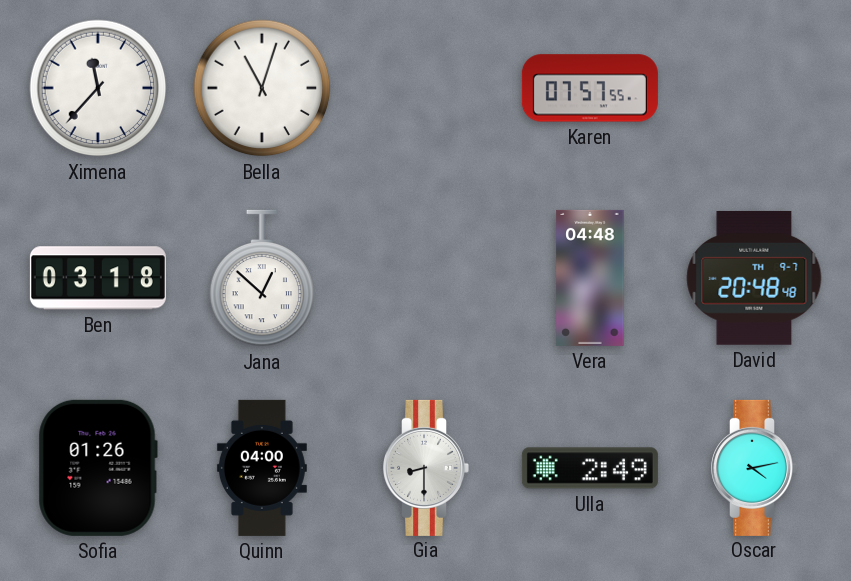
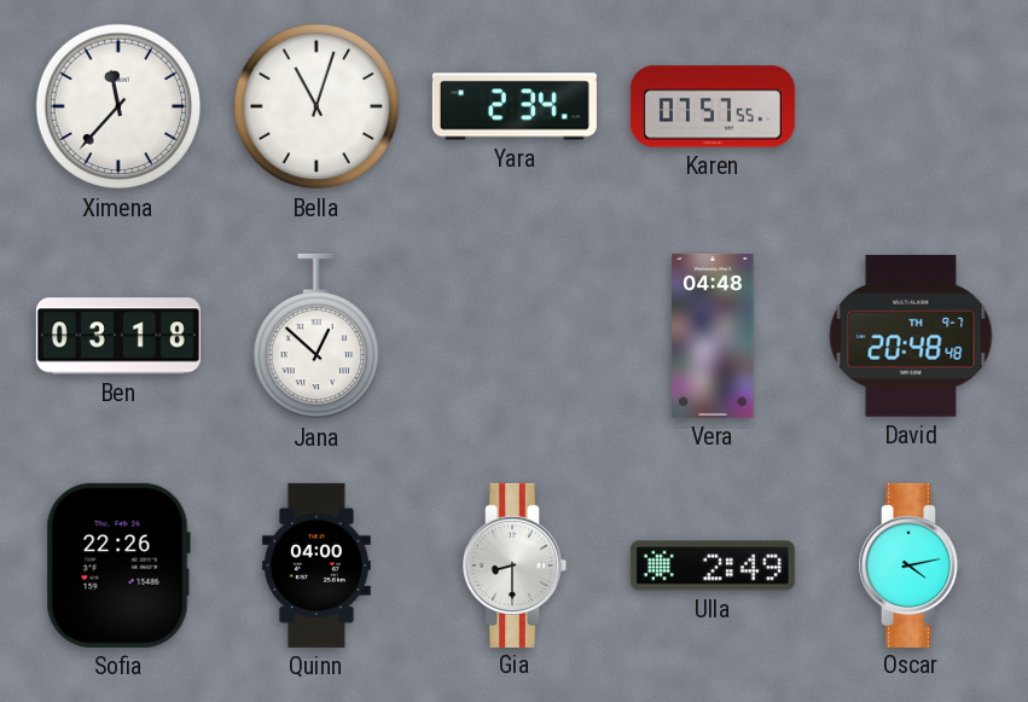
Yara: none -> 2:34
Sofia: 01:26 -> 22:26
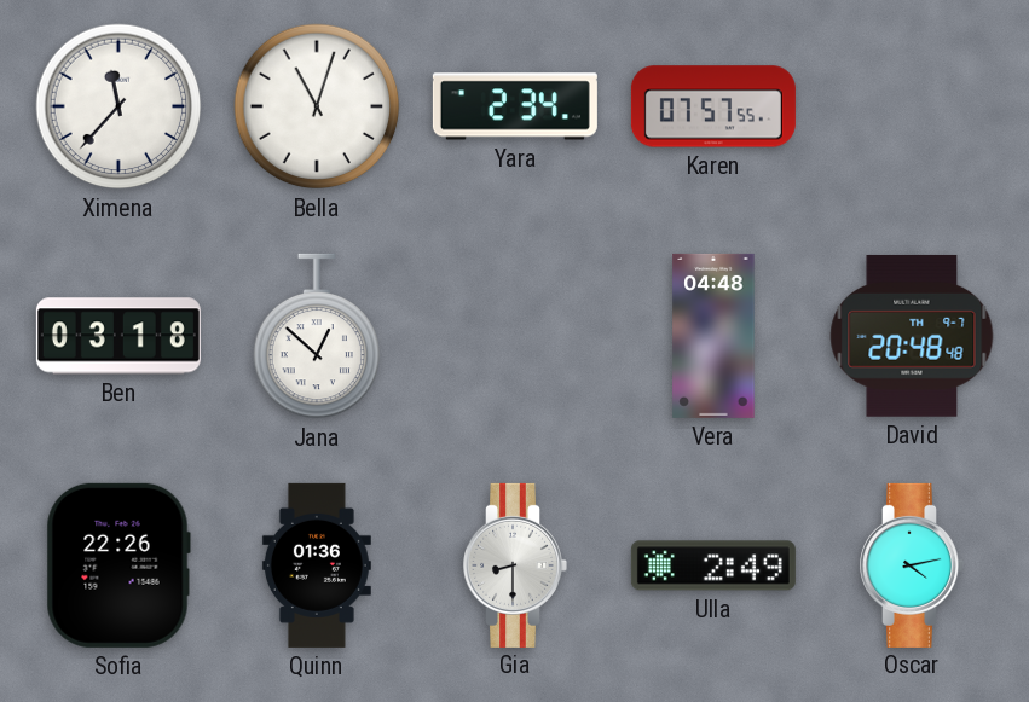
Quinn: 04:00 -> 01:36
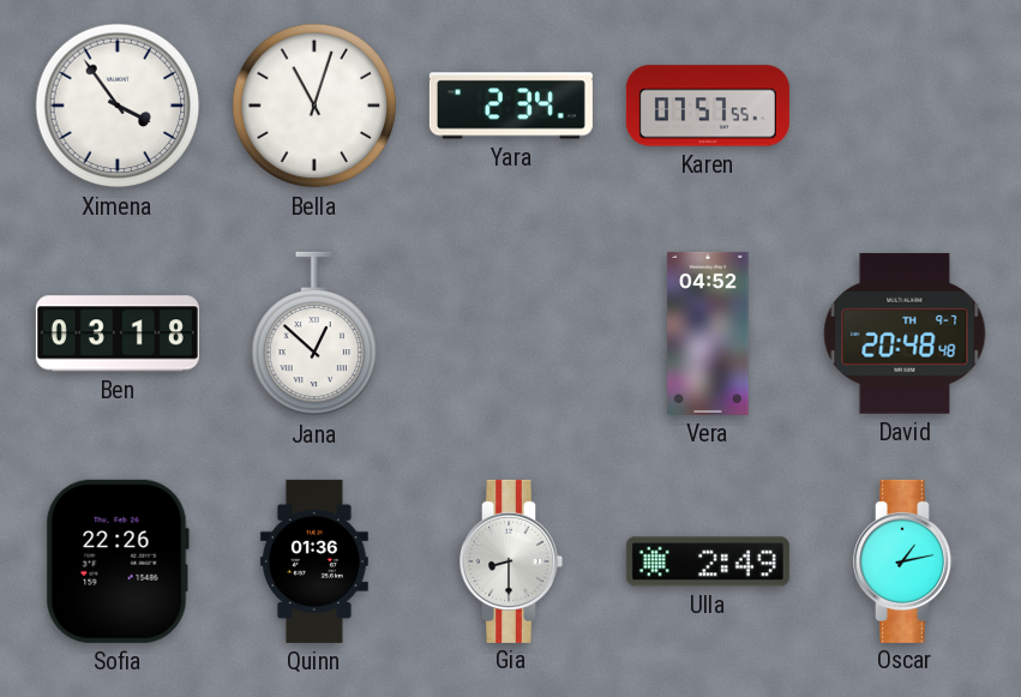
Ximena: 11:37 -> 3:54
Vera: 04:48 -> 04:52
Oscar: 4:13 -> 1:13
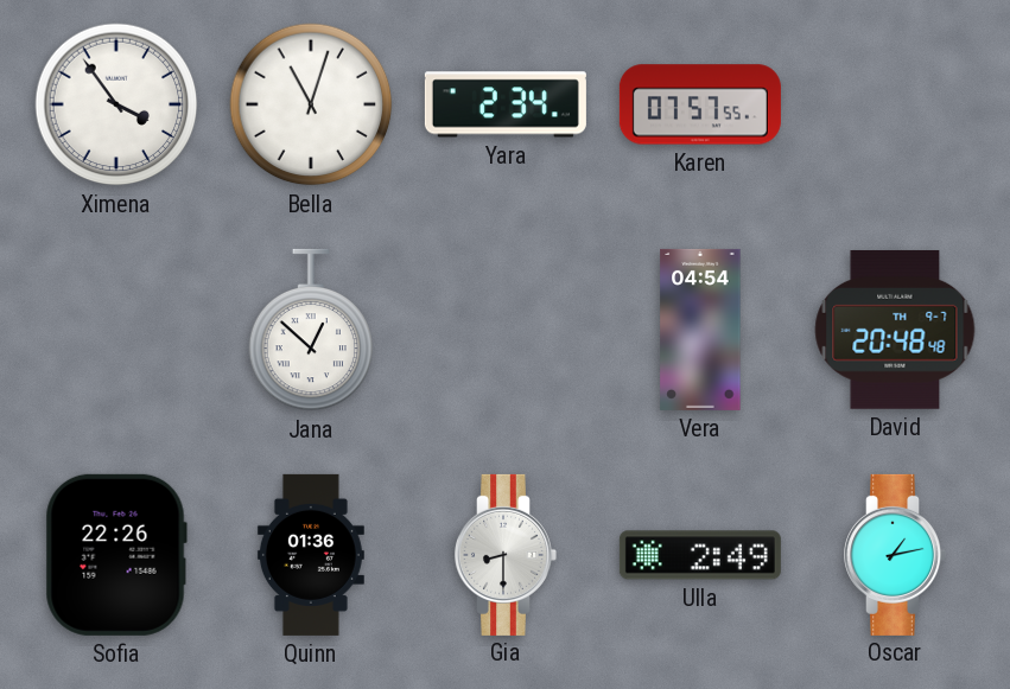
Ben: 03:18 -> none
Vera: 04:52 -> 04:54
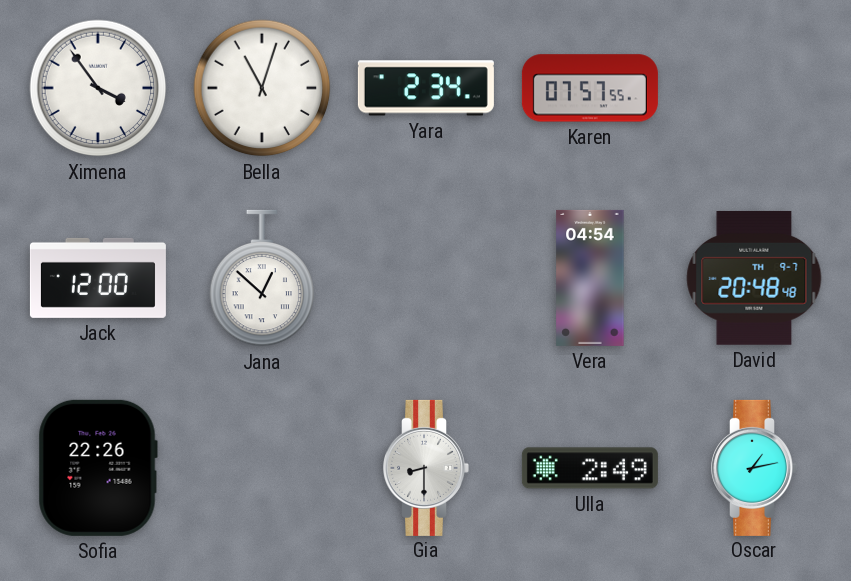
Jack: none -> 12:00
Quinn: 01:36 -> none
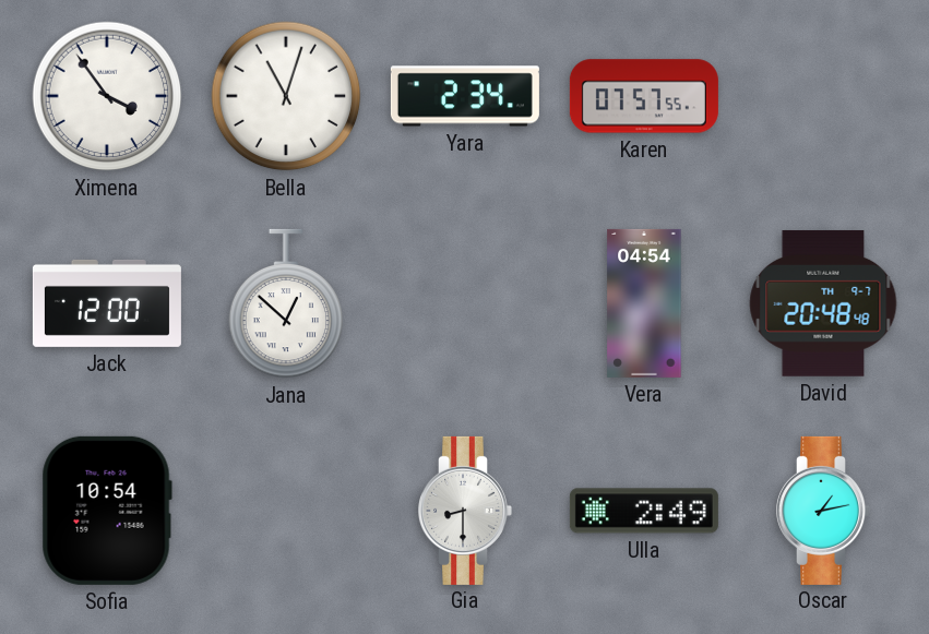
Sofia: 22:26 -> 10:54
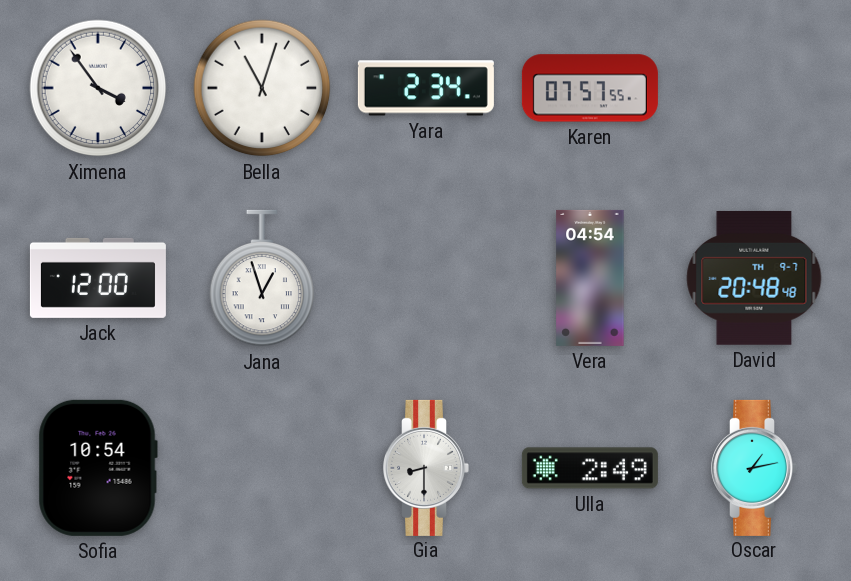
Jana: 12:52 -> 12:57
